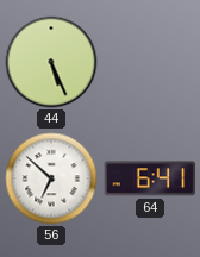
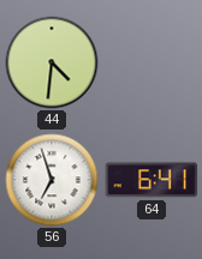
44: 5:26 -> 4:31
56: 6:52 -> 6:57
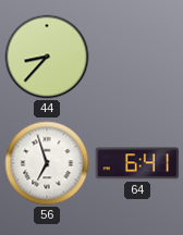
44: 4:31 -> 8:37
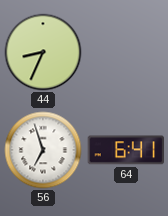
44: 8:37 -> 8:34
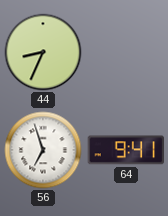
64: 6:41 -> 9:41
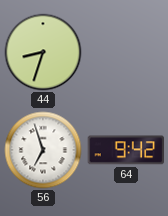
44: 8:34 -> 8:33
64: 9:41 -> 9:42
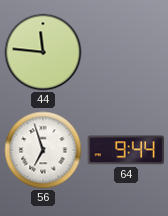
44: 8:33 -> 11:46
64: 9:42 -> 9:44
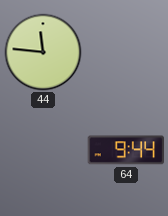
56: 6:57 -> none
